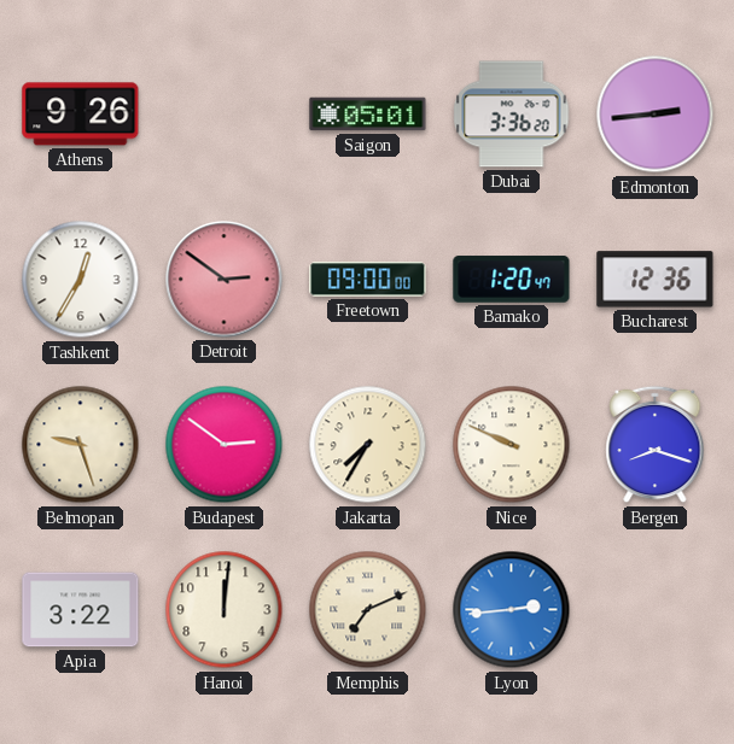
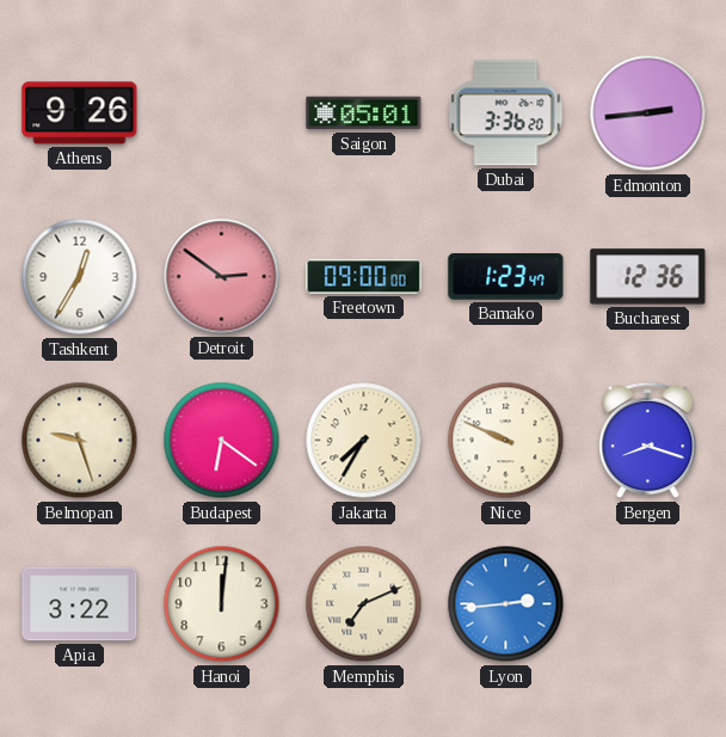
Bamako: 1:20 -> 1:23
Budapest: 2:51 -> 6:21
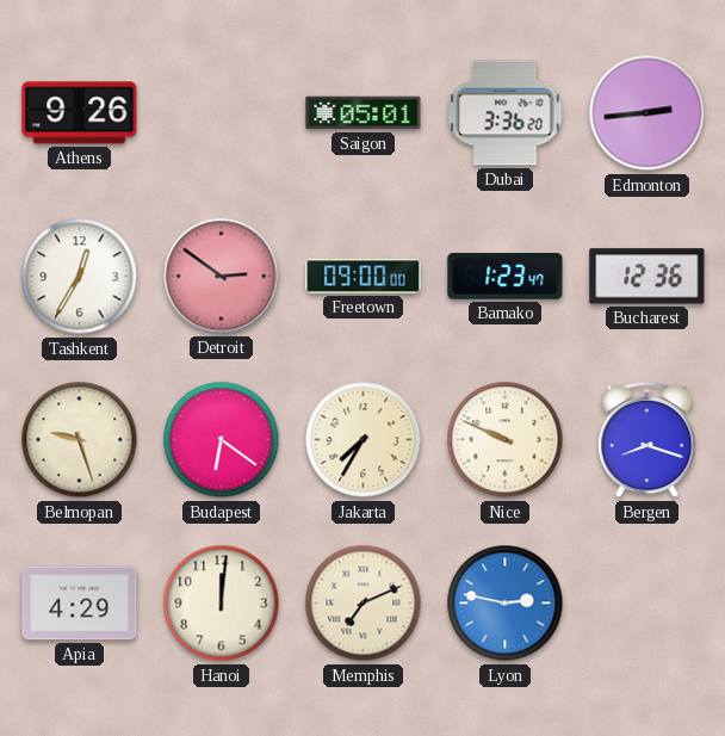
Apia: 3:22 -> 4:29
Lyon: 2:44 -> 2:47
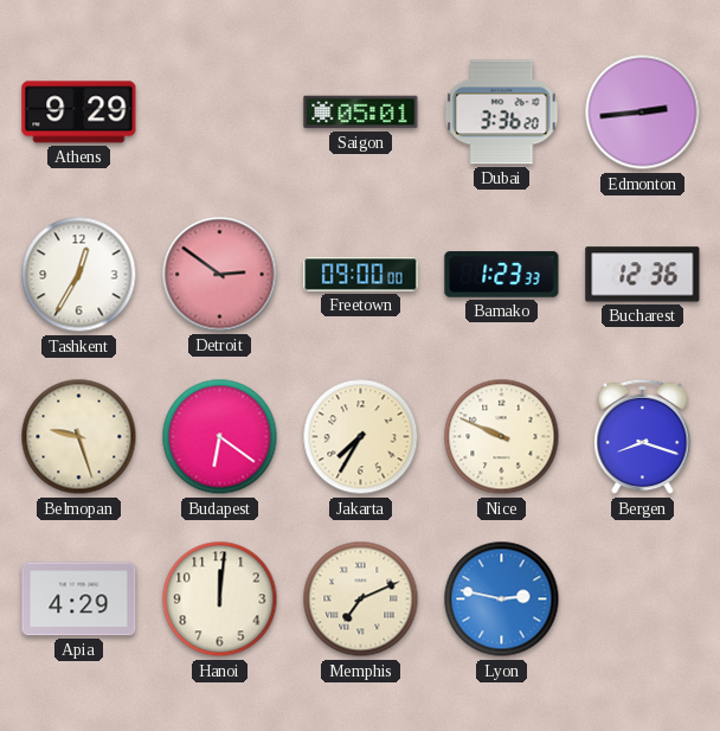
Athens: 9:26 -> 9:29
Bamako: 1:23:47 -> 1:23:33
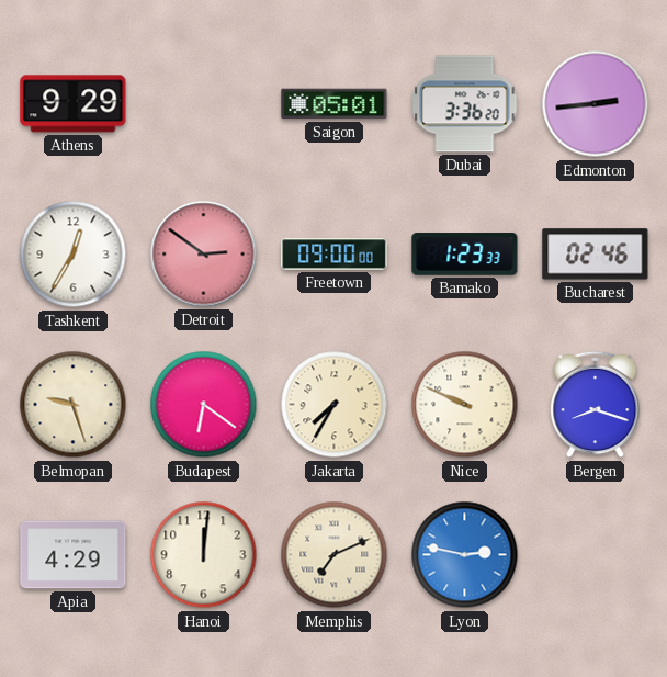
Bucharest: 12:36 -> 02:46
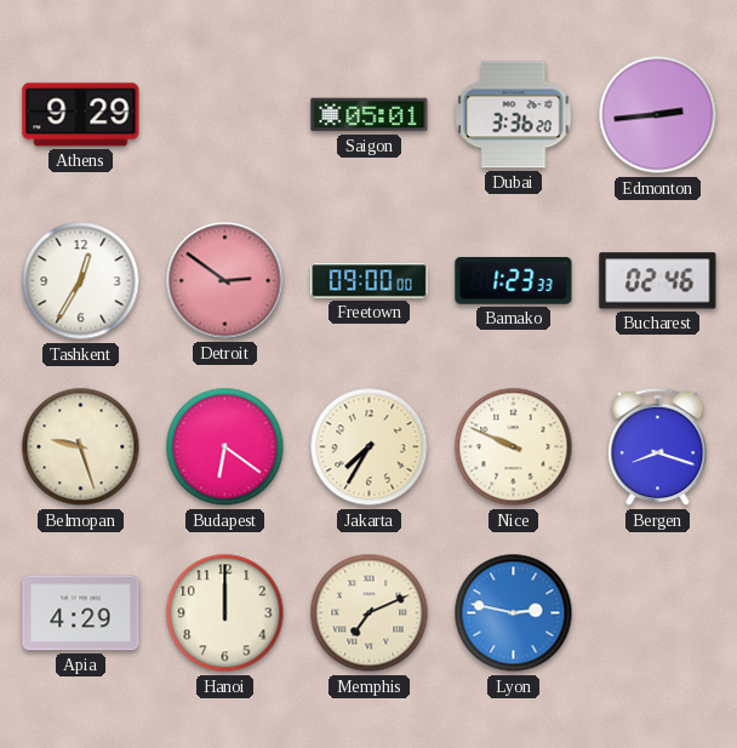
Hanoi: 12:01 -> 12:00
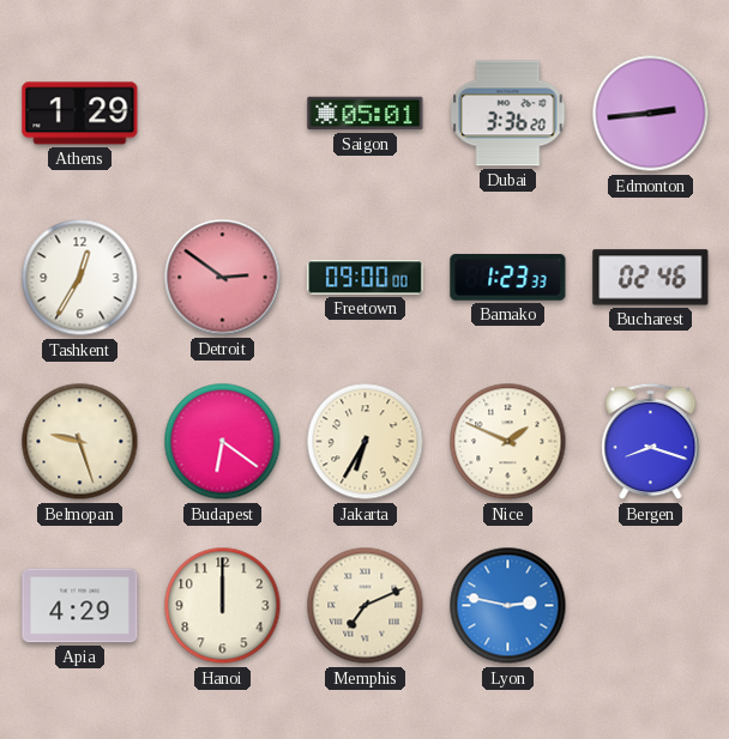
Athens: 9:29 -> 1:29
Jakarta: 7:35 -> 6:35
Nice: 9:49 -> 1:49
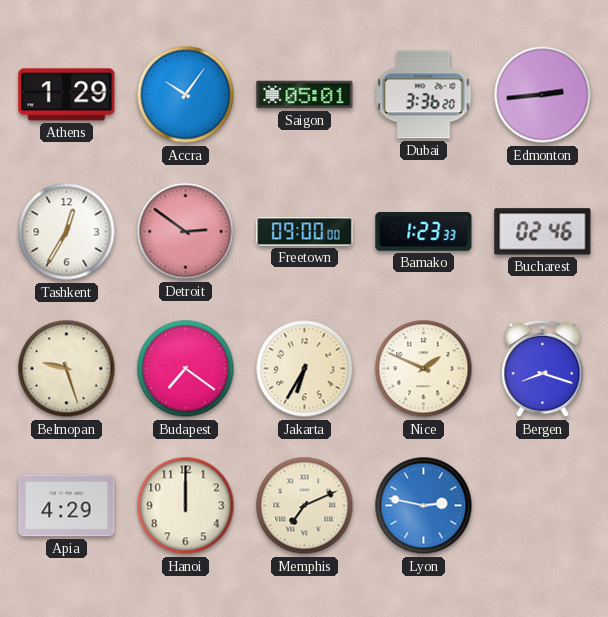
Accra: none -> 10:06
Budapest: 6:21 -> 7:21
